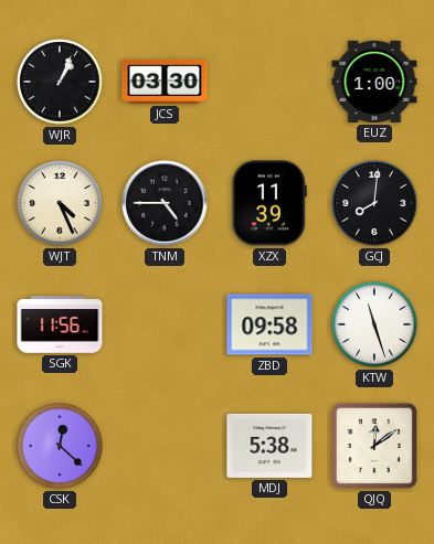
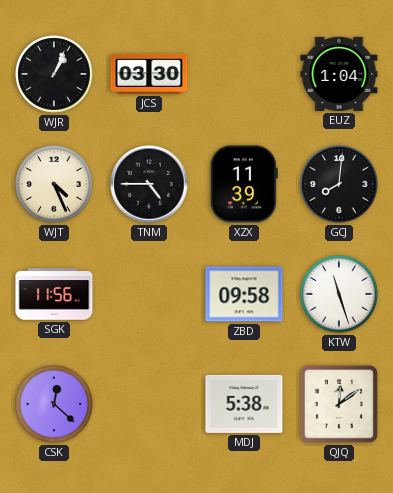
EUZ: 1:00 -> 1:04
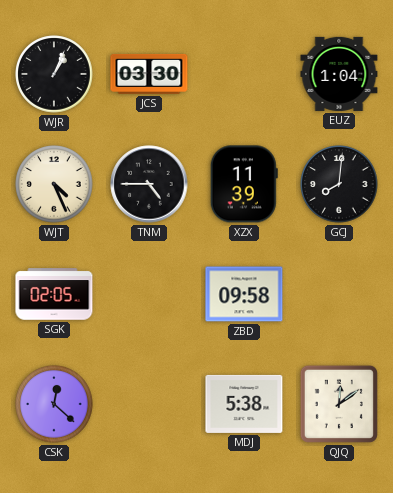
SGK: 11:56 -> 02:05
KTW: 11:27 -> none
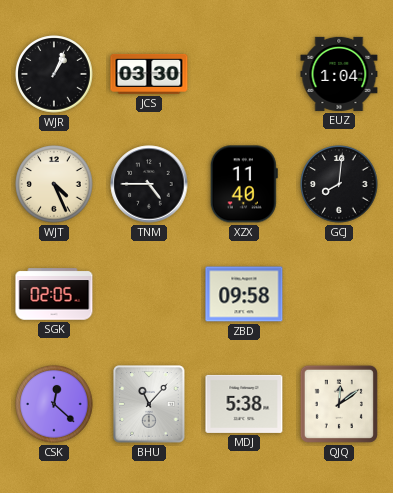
XZX: 11:39 -> 11:40
BHU: none -> 11:07
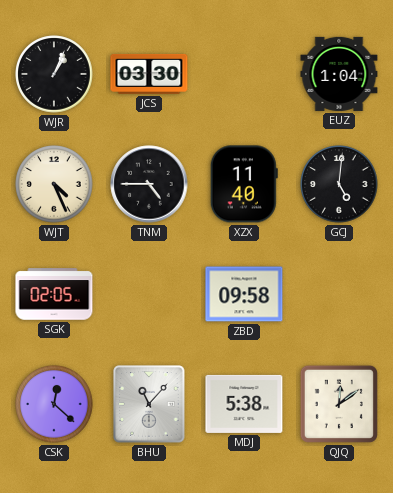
GCJ: 8:01 -> 5:01
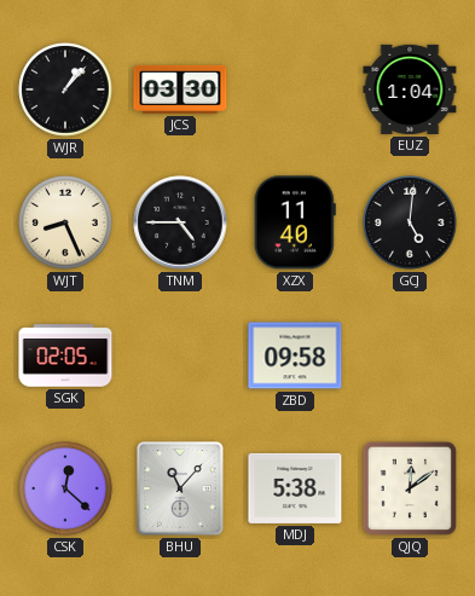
WJR: 1:04 -> 1:07
WJT: 4:26 -> 8:26
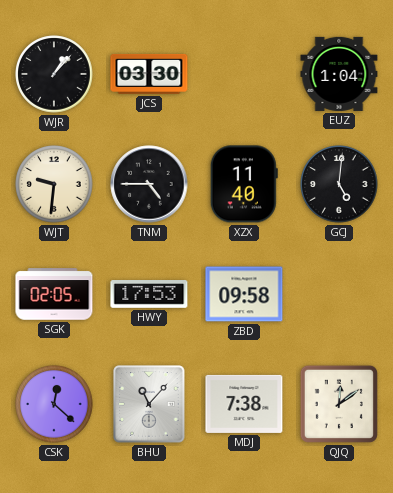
WJT: 8:26 -> 9:31
HWY: none -> 17:53
MDJ: 5:38 -> 7:38
